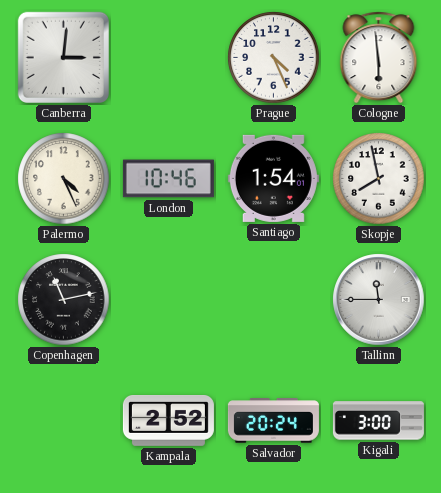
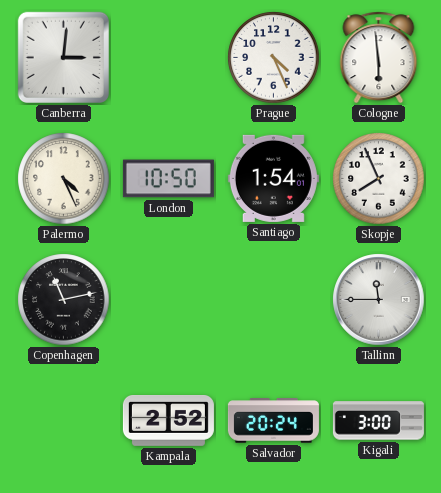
London: 10:46 -> 10:50
Skopje: 7:58 -> 7:56
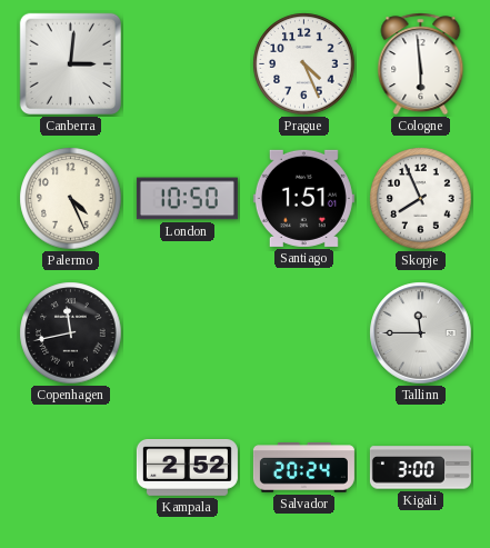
Santiago: 1:54 -> 1:51
Copenhagen: 11:13 -> 11:43
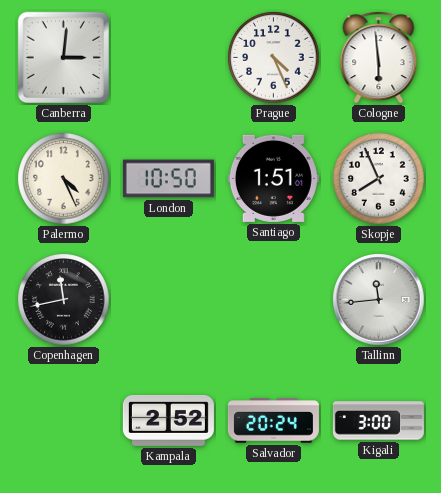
Tallinn: 11:45 -> 11:44
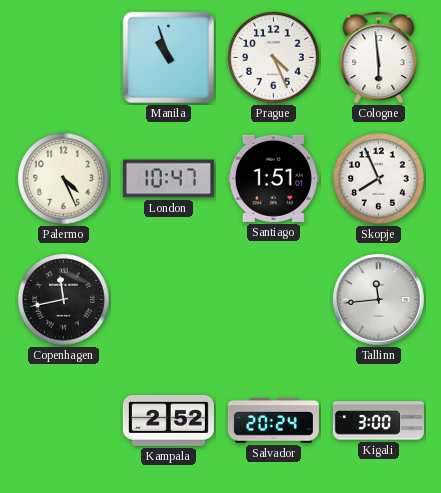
Canberra: 3:01 -> none
Manila: none -> 10:57
London: 10:50 -> 10:47
